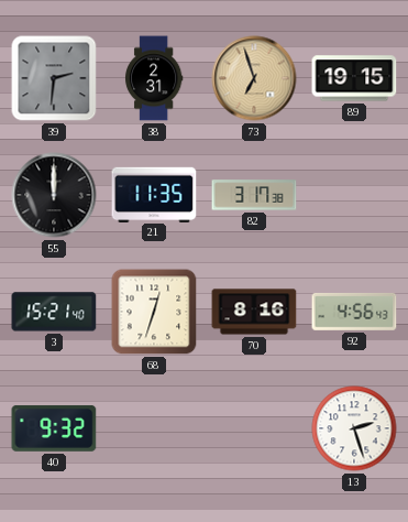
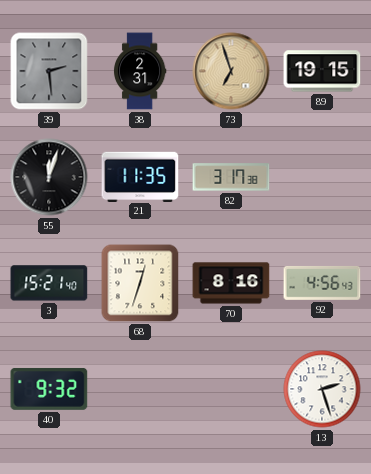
39: 2:31 -> 2:29
55: 12:00 -> 12:03
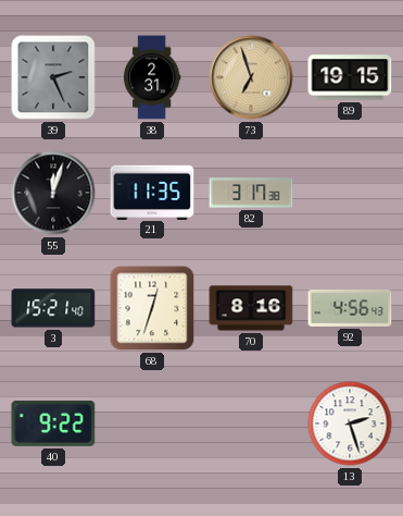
39: 2:29 -> 2:26
40: 9:32 -> 9:22
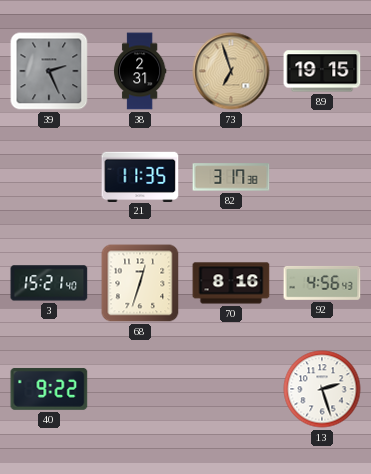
55: 12:03 -> none
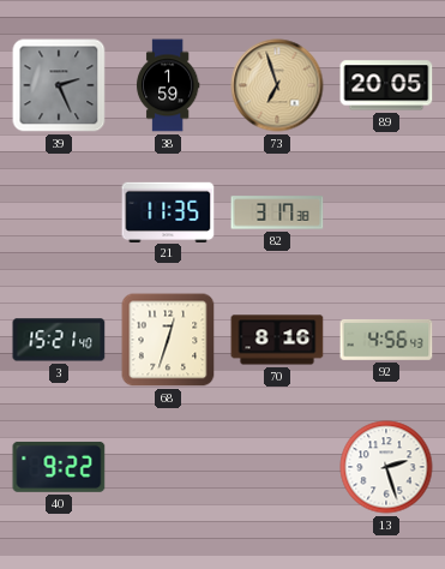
38: 2:31 -> 1:59
89: 19:15 -> 20:05
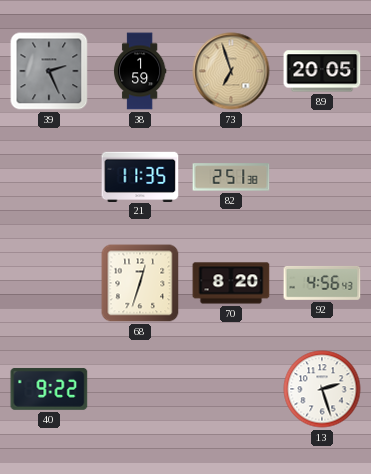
82: 3:17 -> 2:51
3: 15:21 -> none
70: 8:16 -> 8:20
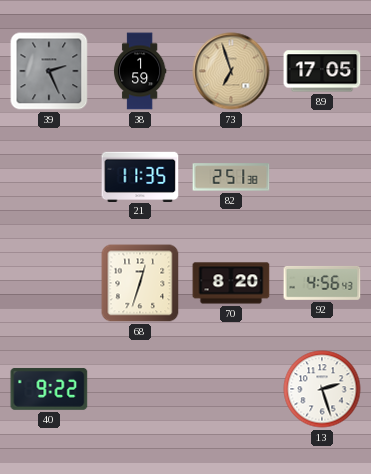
89: 20:05 -> 17:05
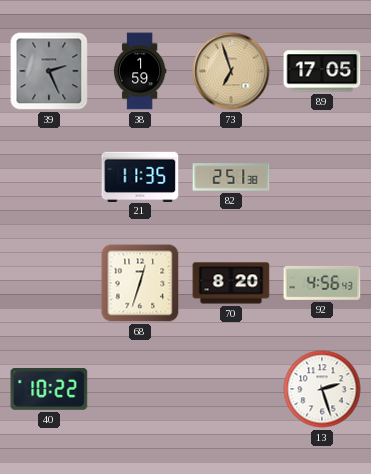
40: 9:22 -> 10:22
